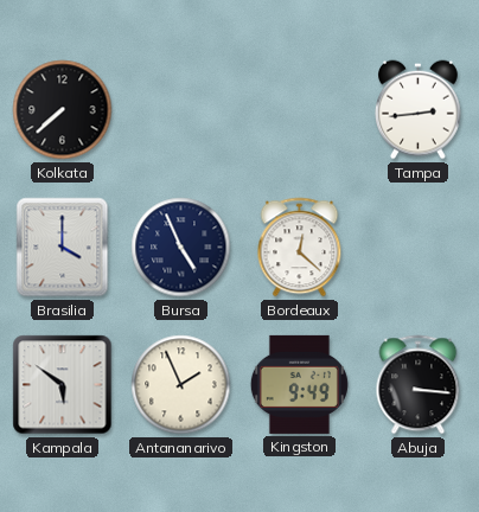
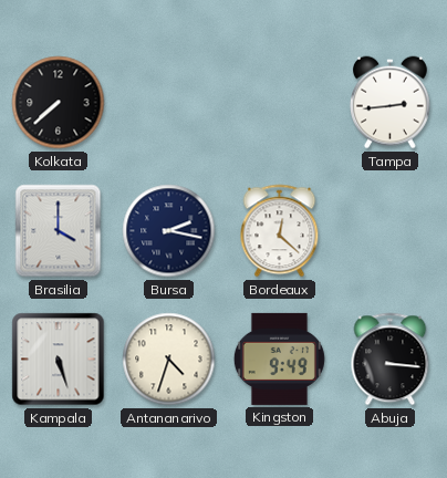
Bursa: 4:56 -> 2:17
Kampala: 5:51 -> 5:27
Antananarivo: 1:56 -> 4:33
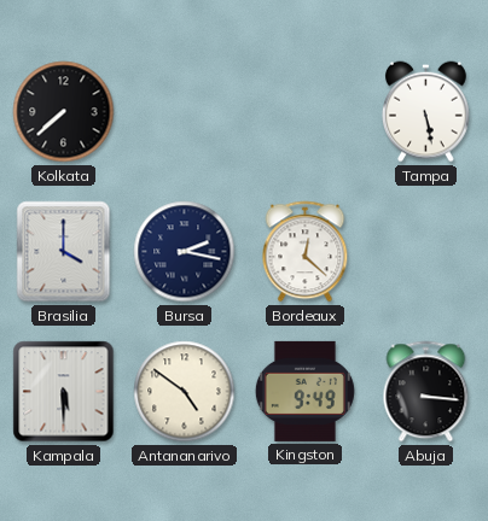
Tampa: 2:44 -> 5:28
Kampala: 5:27 -> 5:30
Antananarivo: 4:33 -> 4:51
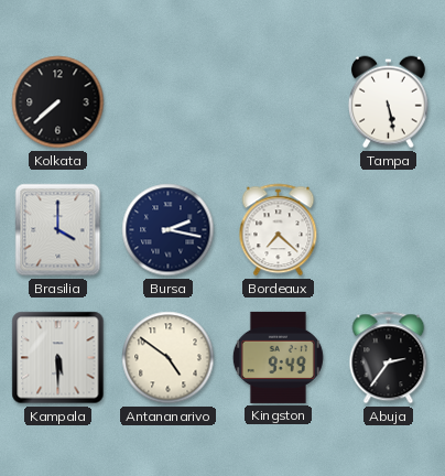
Bordeaux: 12:22 -> 7:22
Abuja: 3:16 -> 2:36
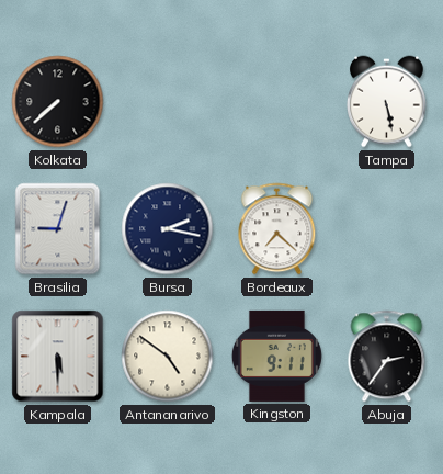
Brasilia: 4:00 -> 9:03
Kingston: 9:49 -> 9:11
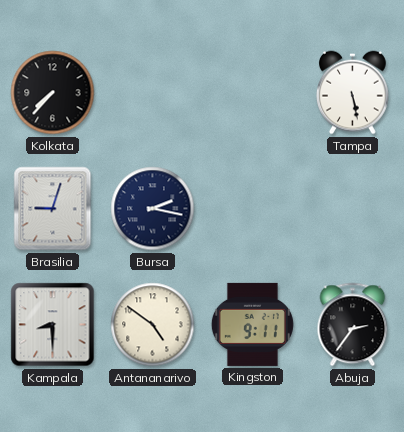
Kolkata: 7:38 -> 7:37
Bordeaux: 7:22 -> none
Kampala: 5:30 -> 8:30
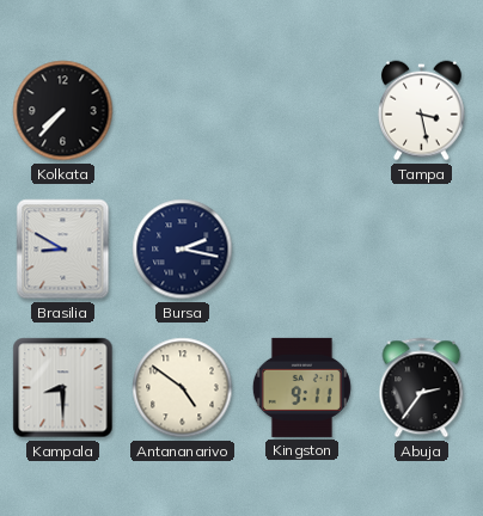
Tampa: 5:28 -> 3:28
Brasilia: 9:03 -> 8:50
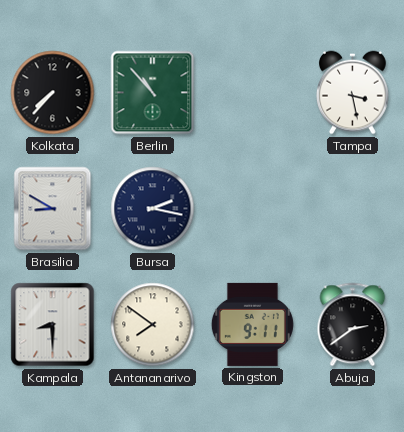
Berlin: none -> 10:53
Antananarivo: 4:51 -> 7:51
Abuja: 2:36 -> 2:39
